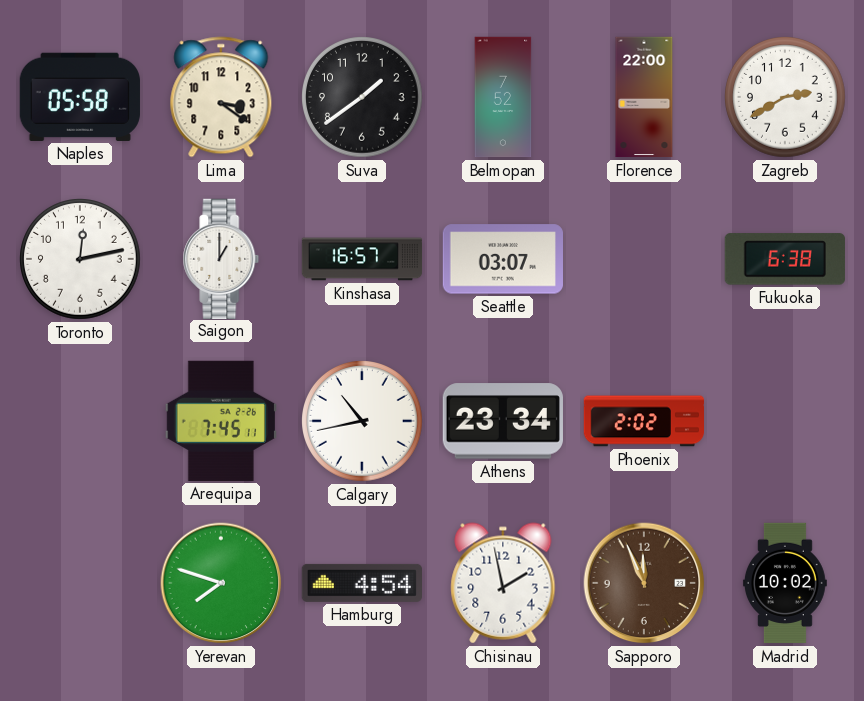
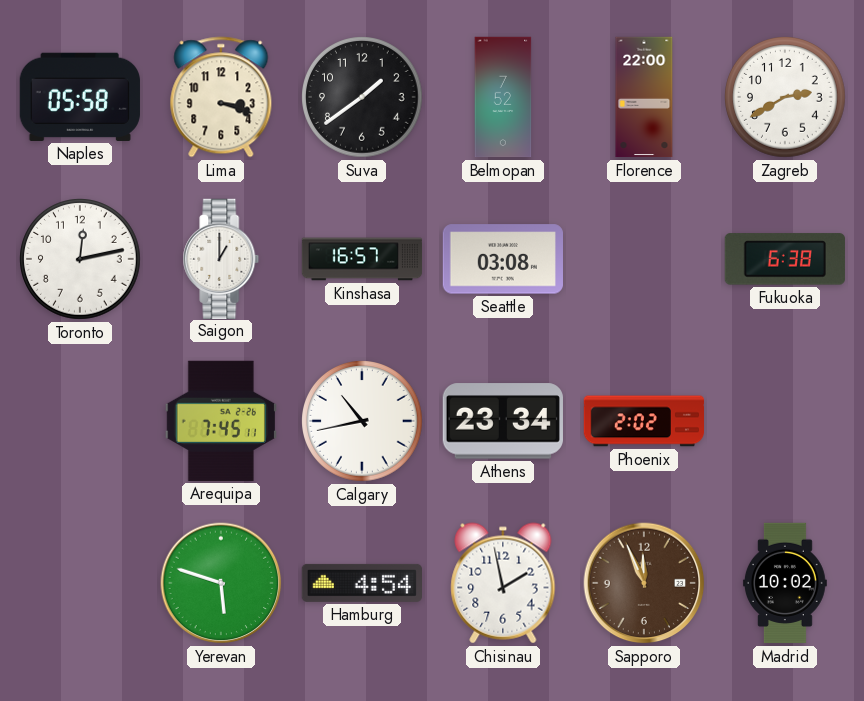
Lima: 3:21 -> 3:18
Seattle: 03:07 -> 03:08
Yerevan: 7:48 -> 5:48
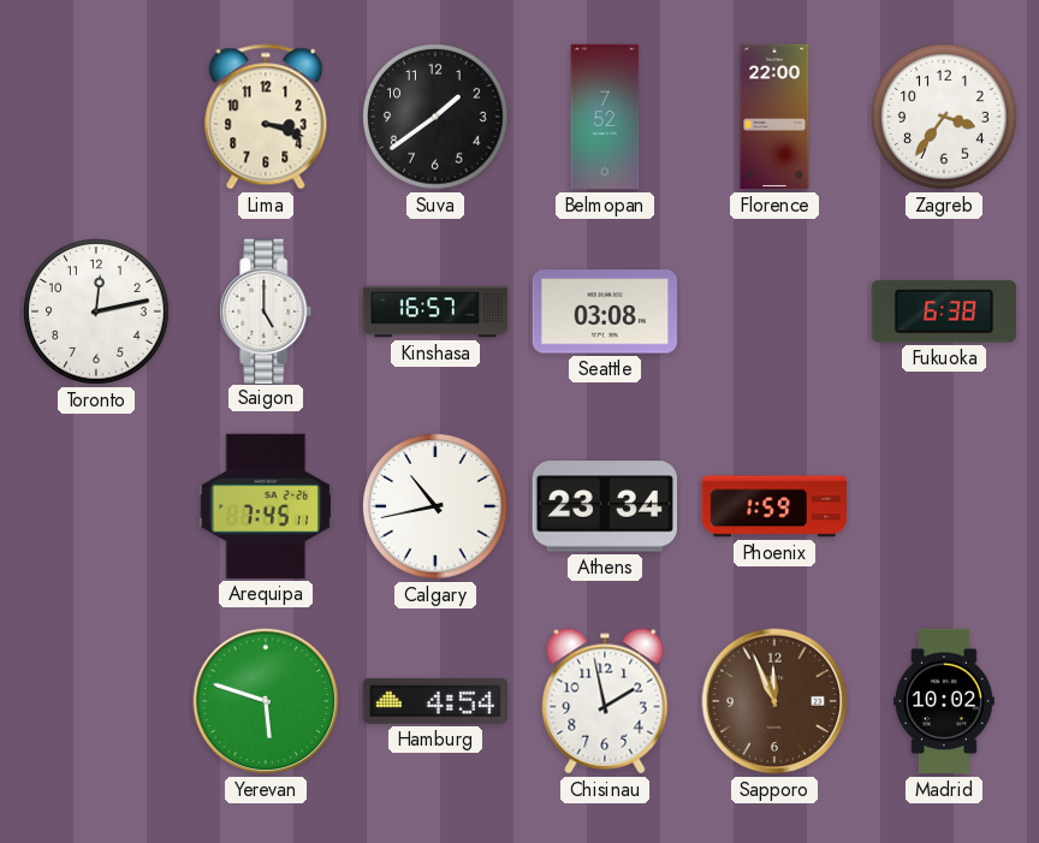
Naples: 05:58 -> none
Zagreb: 2:40 -> 3:36
Saigon: 1:00 -> 5:00
Phoenix: 2:02 -> 1:59
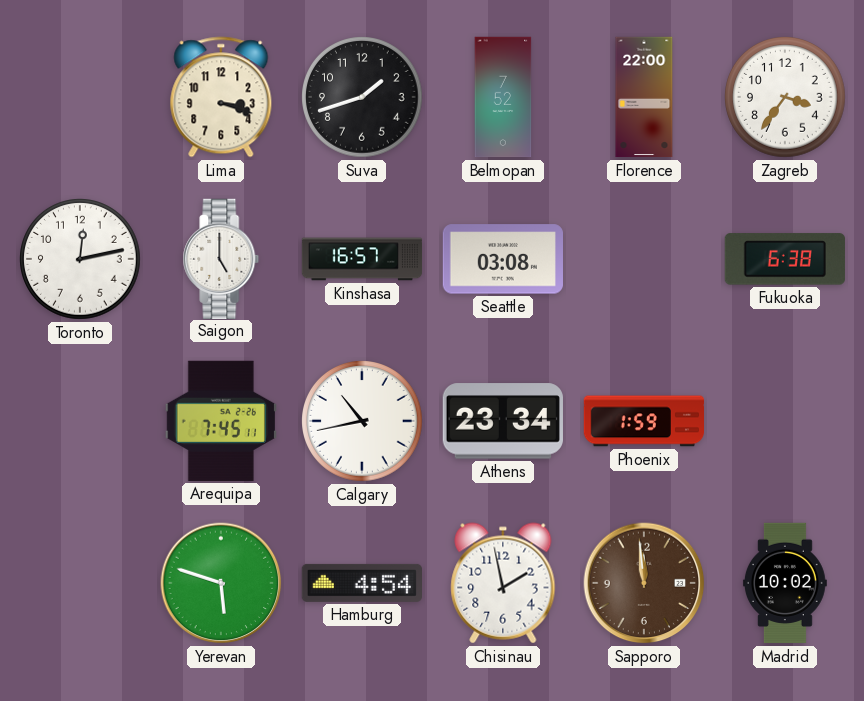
Suva: 1:39 -> 1:42
Sapporo: 11:56 -> 11:59
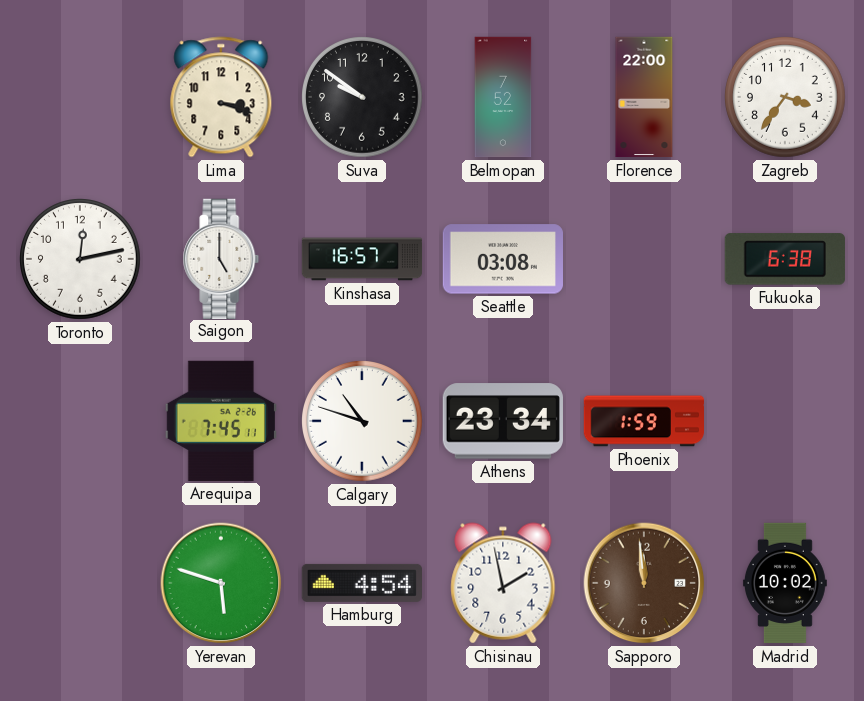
Suva: 1:42 -> 9:51
Calgary: 10:43 -> 10:48
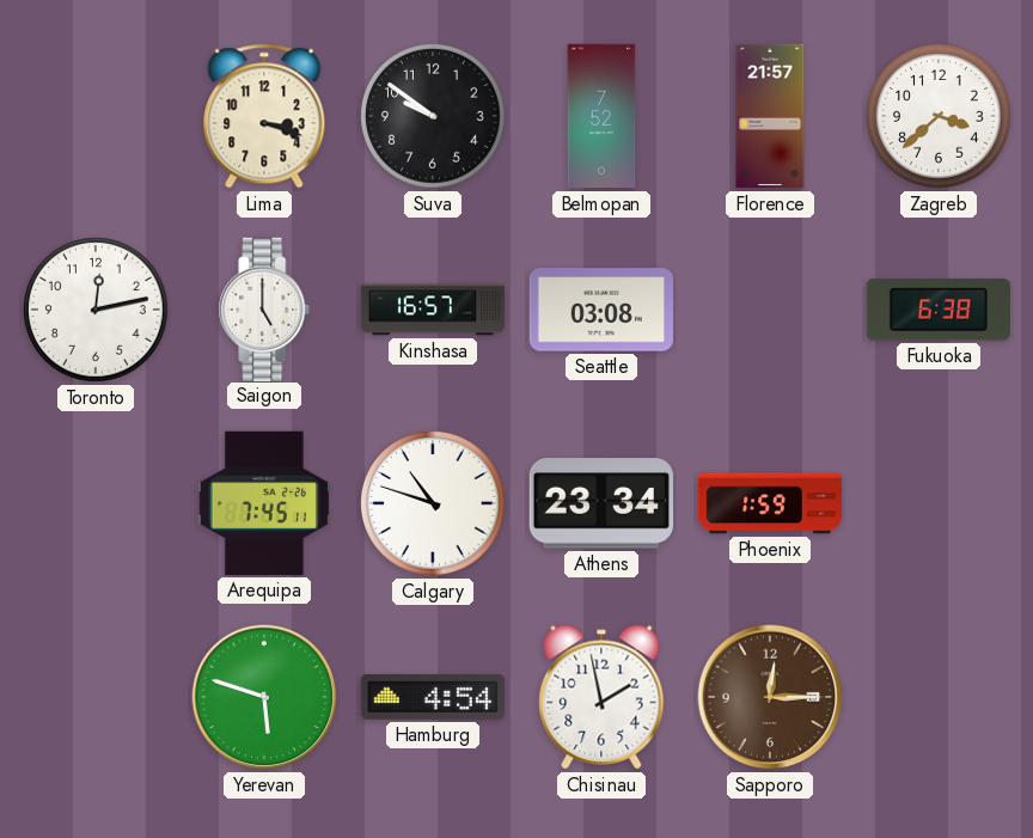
Florence: 22:00 -> 21:57
Zagreb: 3:36 -> 3:38
Sapporo: 11:59 -> 12:15
Madrid: 10:02 -> none
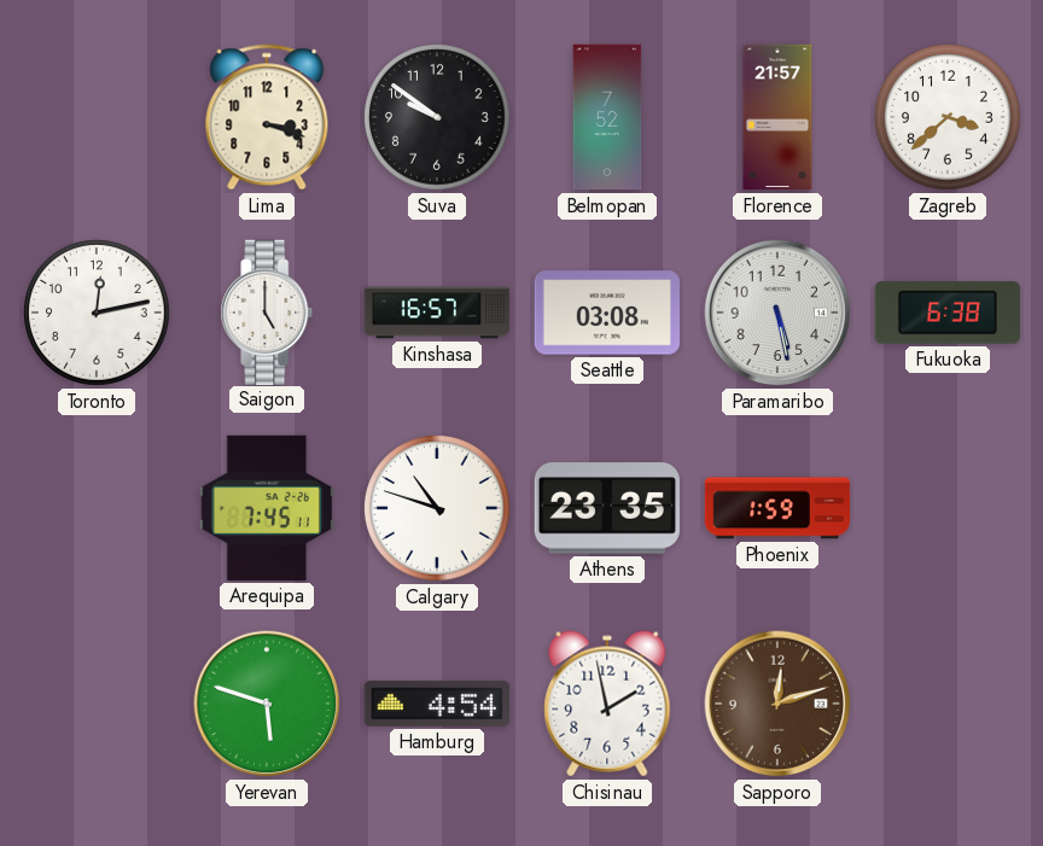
Paramaribo: none -> 5:28
Athens: 23:34 -> 23:35
Sapporo: 12:15 -> 12:12
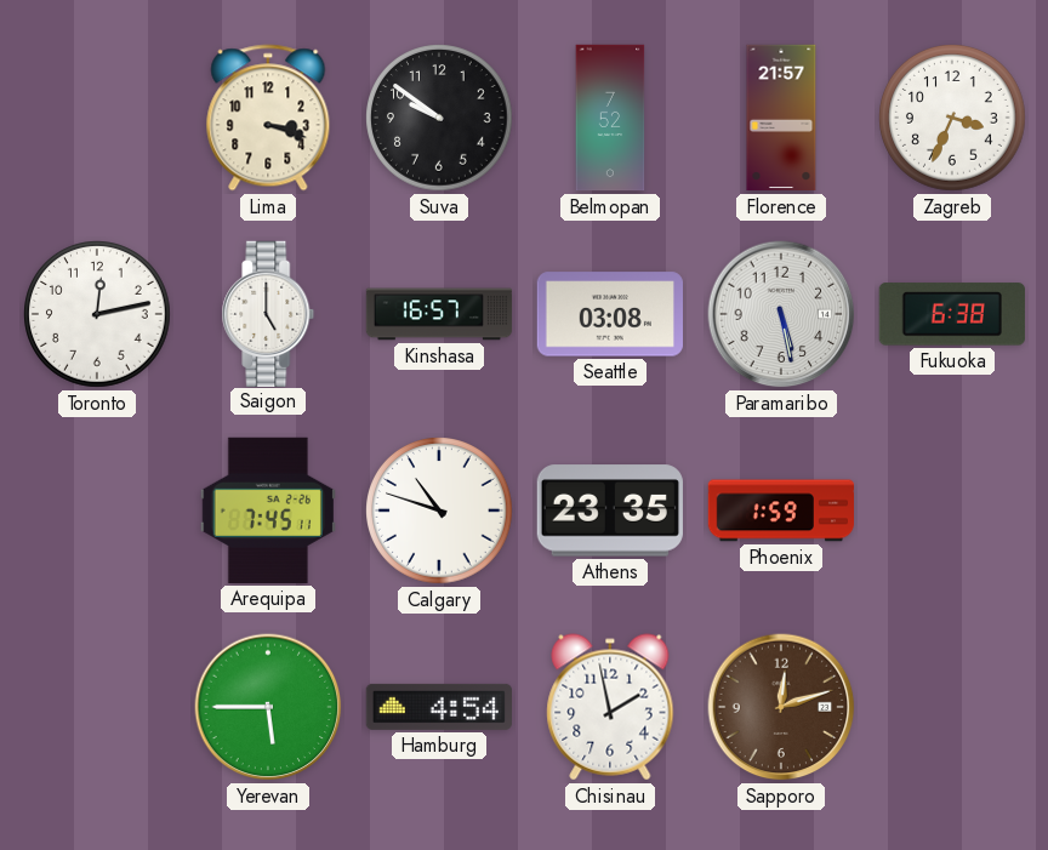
Zagreb: 3:38 -> 3:34
Yerevan: 5:48 -> 5:45
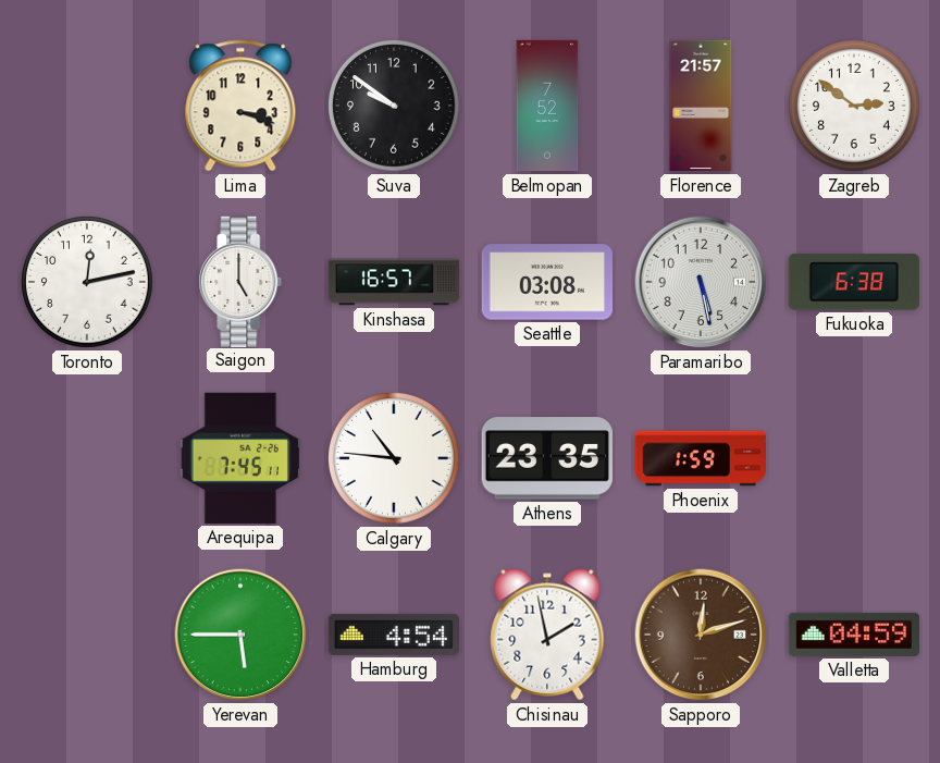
Zagreb: 3:34 -> 2:51
Calgary: 10:48 -> 10:46
Valletta: none -> 04:59
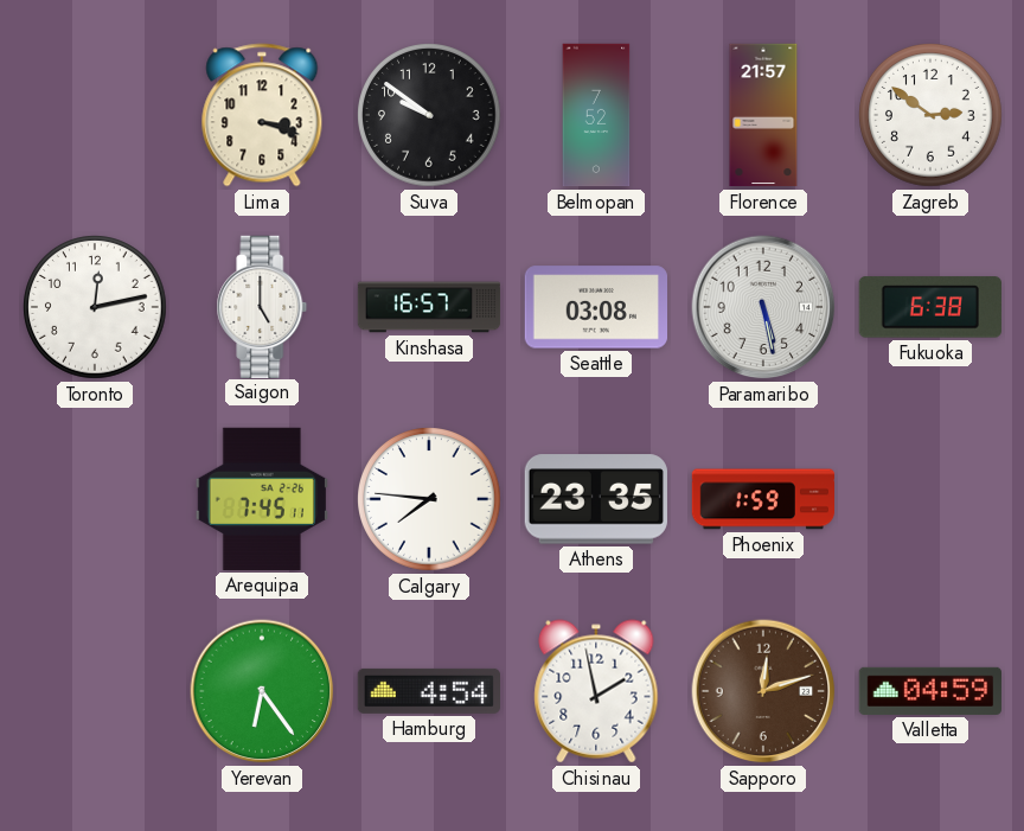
Calgary: 10:46 -> 7:46
Yerevan: 5:45 -> 6:24
